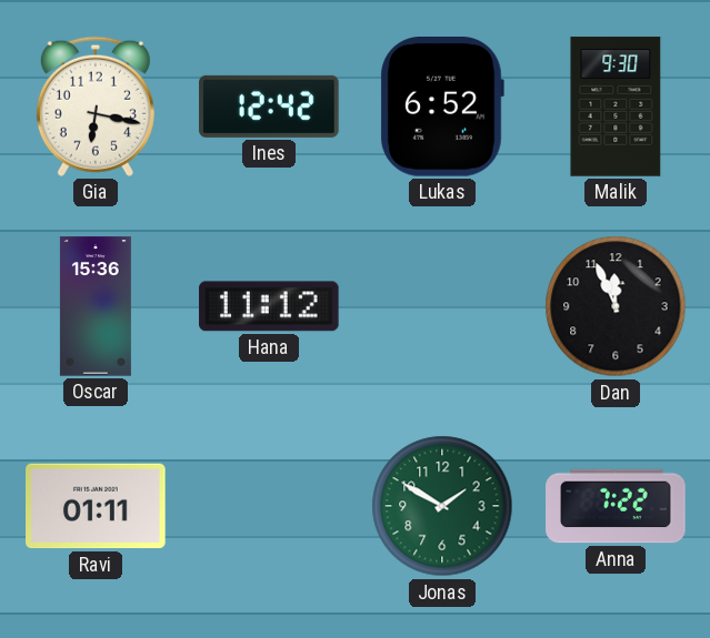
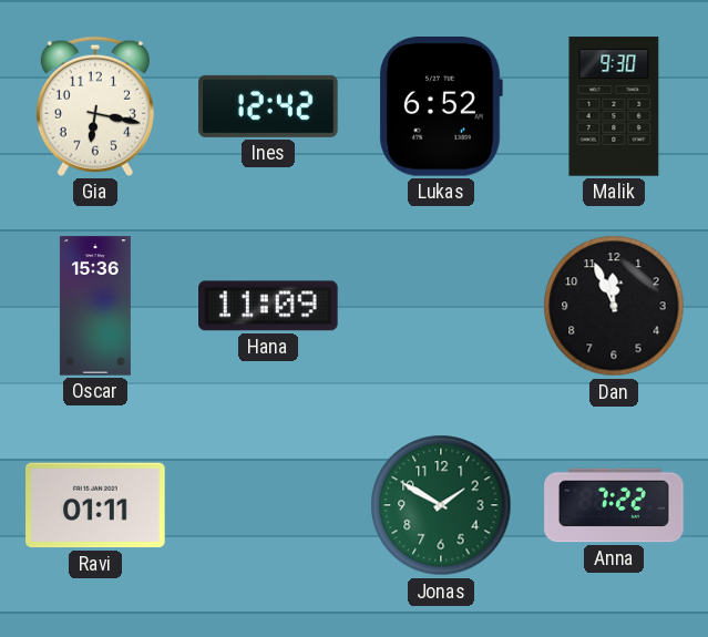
Hana: 11:12 -> 11:09
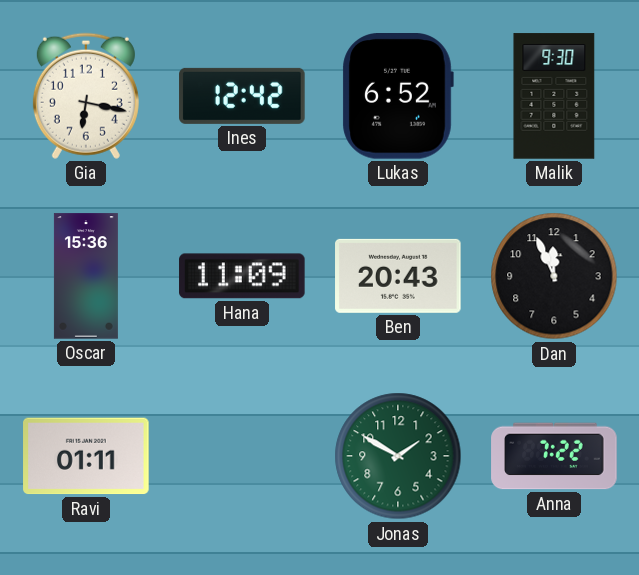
Ben: none -> 20:43
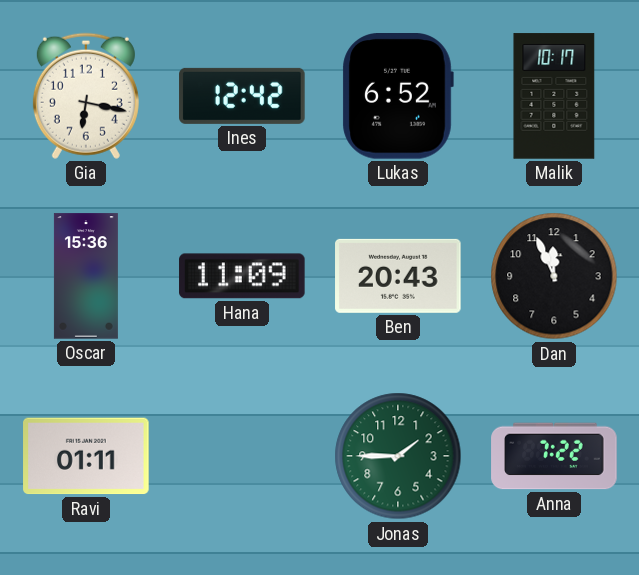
Malik: 9:30 -> 10:17
Jonas: 1:50 -> 1:45
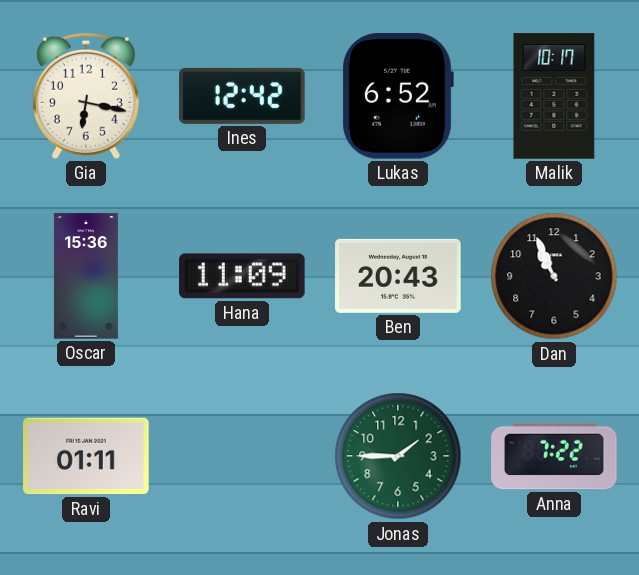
Dan: 11:56 -> 10:56
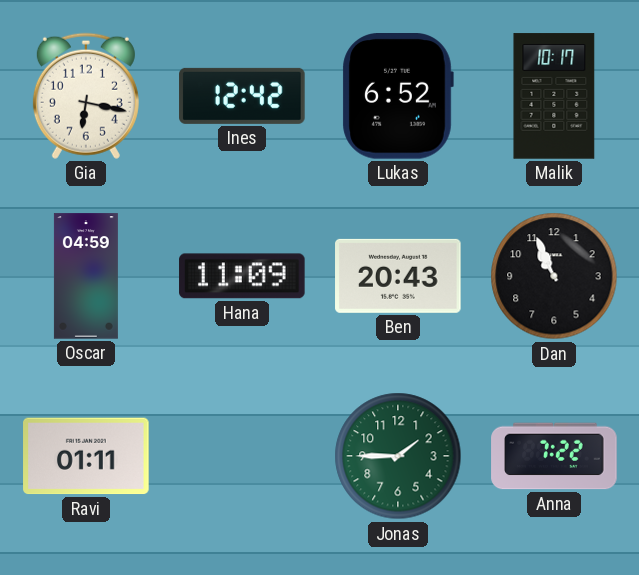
Oscar: 15:36 -> 04:59
